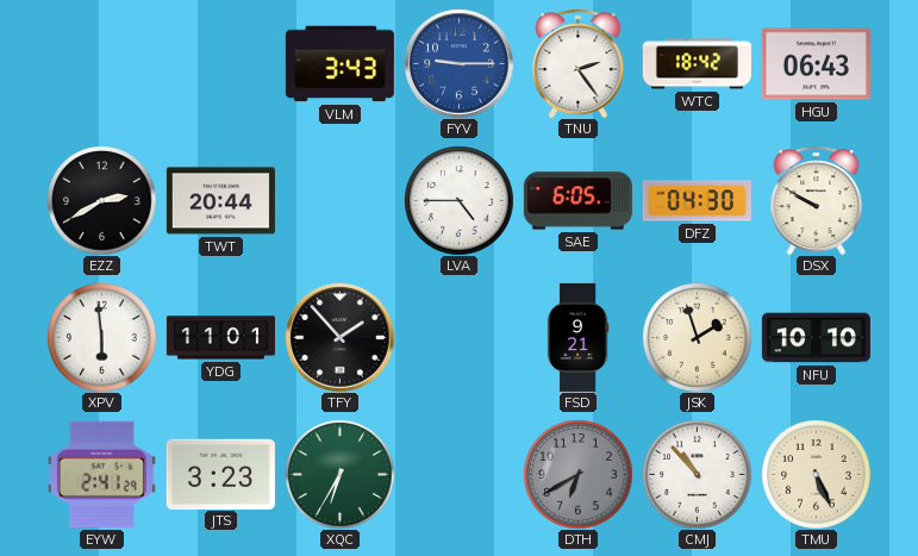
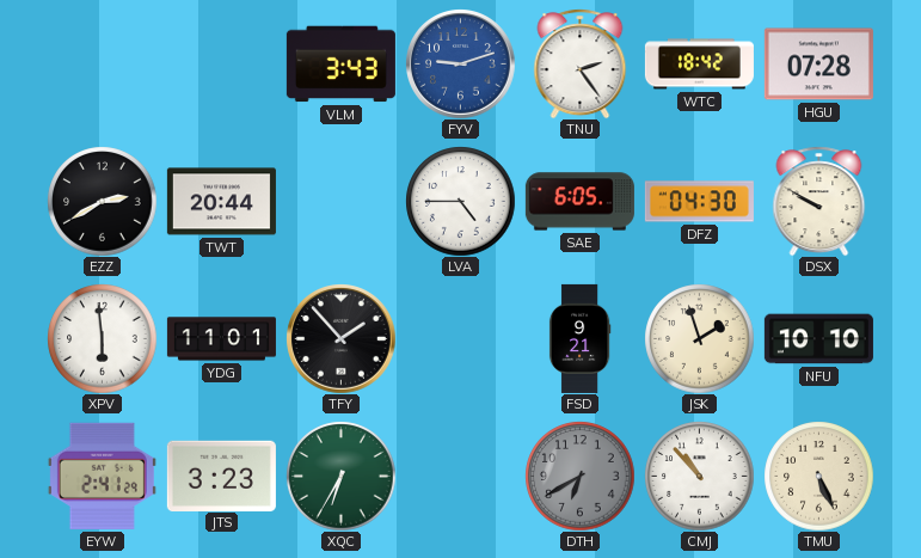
FYV: 9:15 -> 9:12
HGU: 06:43 -> 07:28
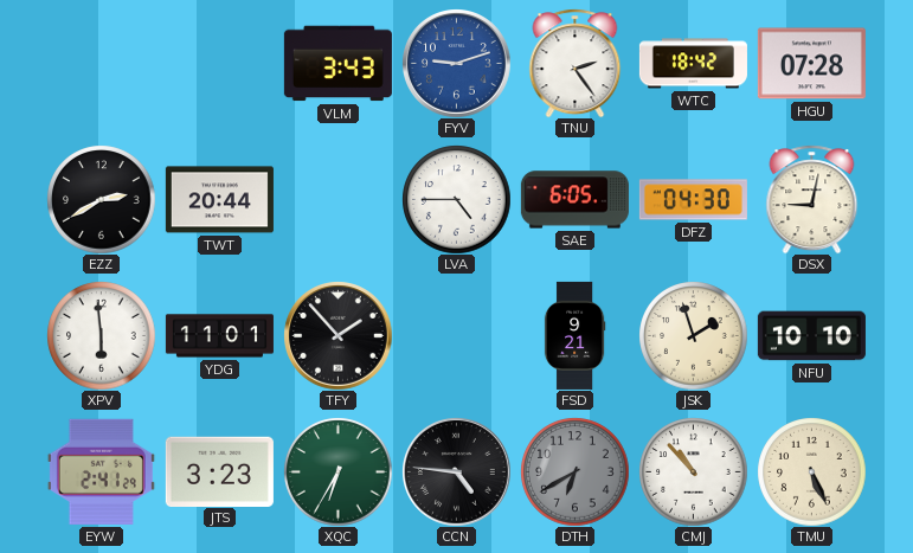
DSX: 9:50 -> 9:02
CCN: none -> 4:46
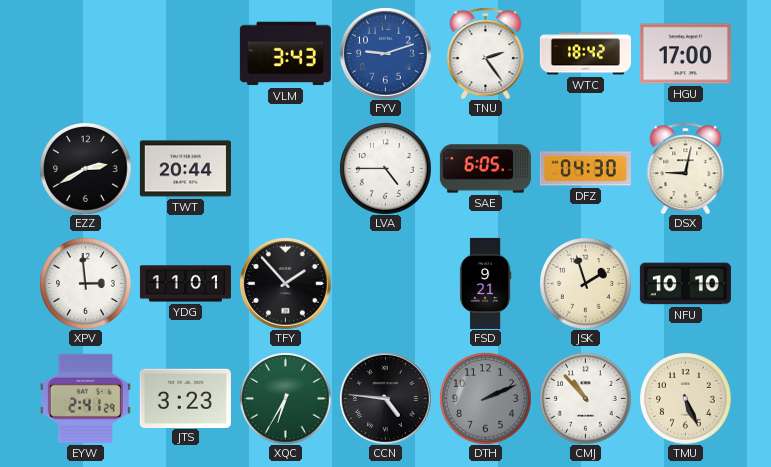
HGU: 07:28 -> 17:00
XPV: 5:59 -> 2:59
DTH: 6:40 -> 2:11
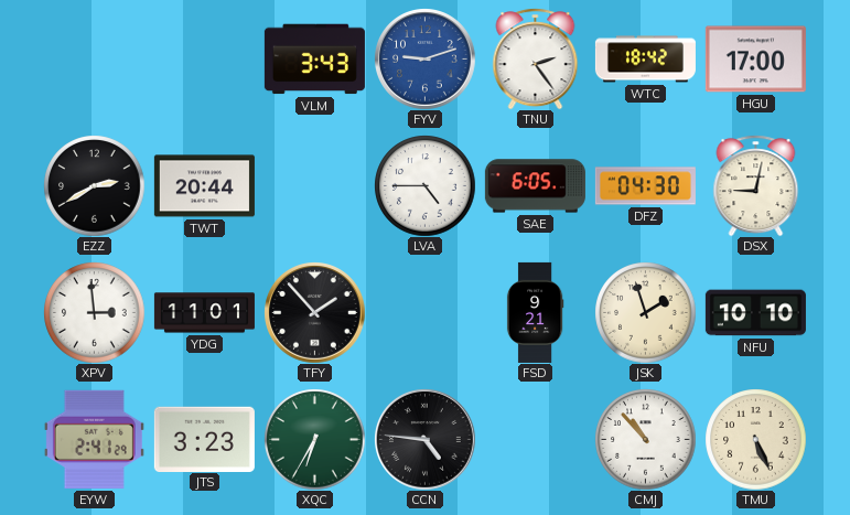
DTH: 2:11 -> none
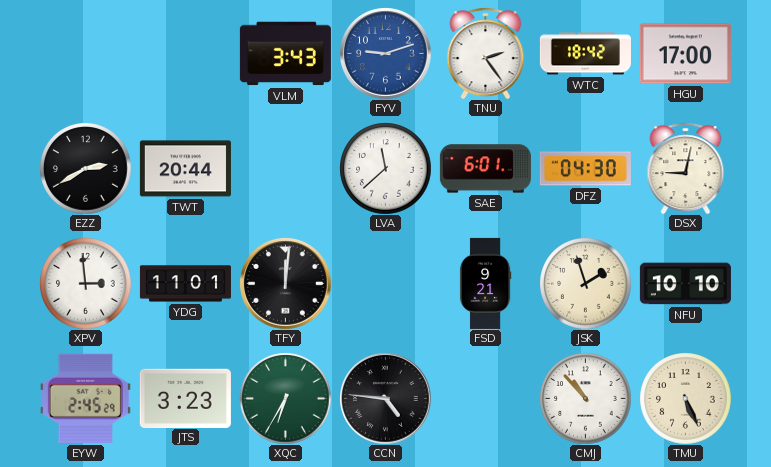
LVA: 4:45 -> 11:38
SAE: 6:05 -> 6:01
TFY: 1:53 -> 12:01
EYW: 2:41 -> 2:45
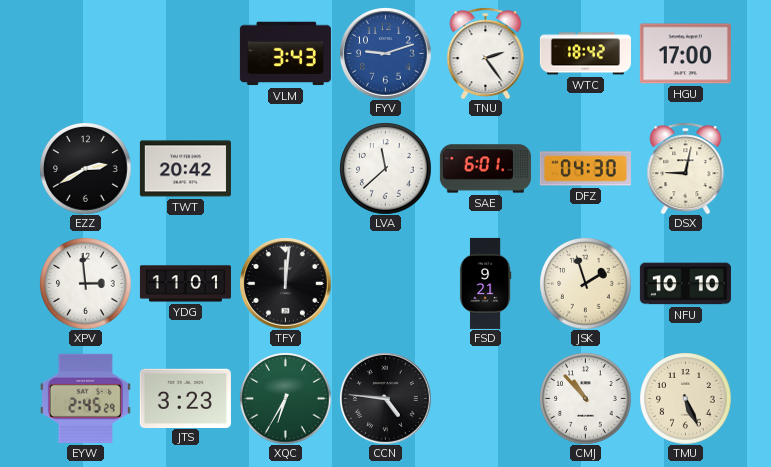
TWT: 20:44 -> 20:42
